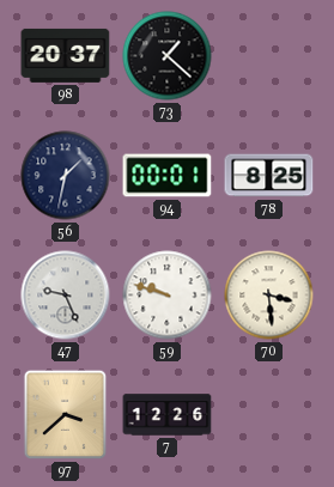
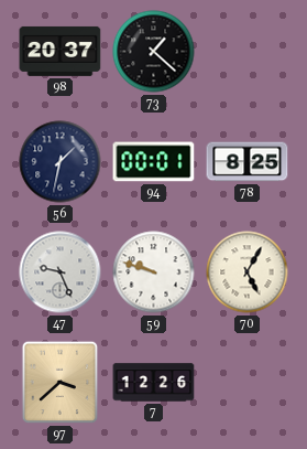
70: 3:29 -> 5:05
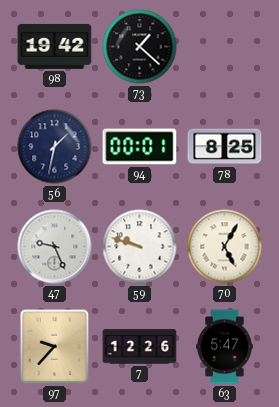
98: 20:37 -> 19:42
97: 3:38 -> 9:37
63: none -> 5:47
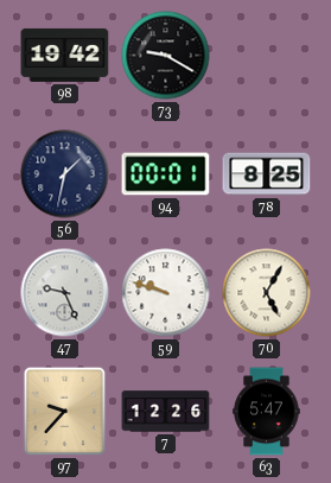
73: 1:22 -> 9:20
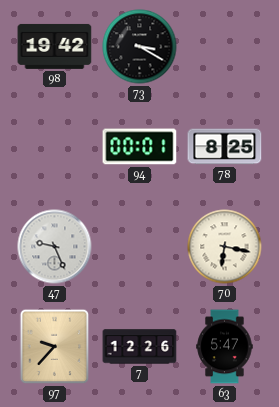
73: 9:20 -> 3:20
56: 1:32 -> none
59: 9:48 -> none
70: 5:05 -> 6:17
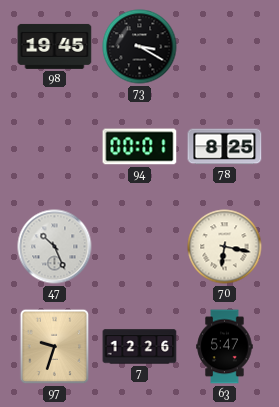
98: 19:42 -> 19:45
47: 9:26 -> 10:26
97: 9:37 -> 9:33
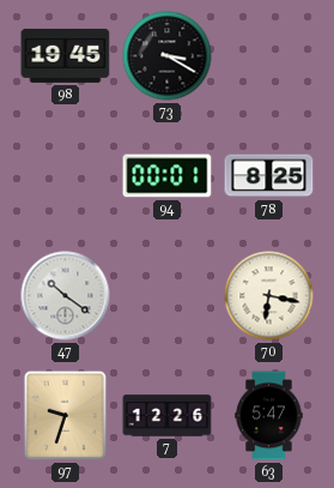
47: 10:26 -> 10:21
